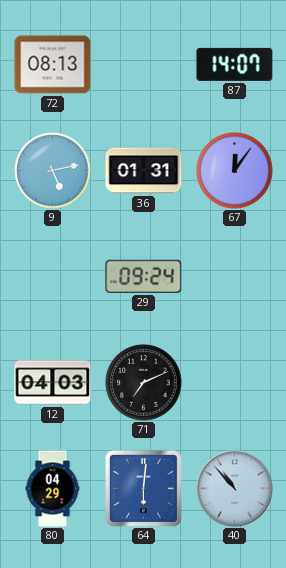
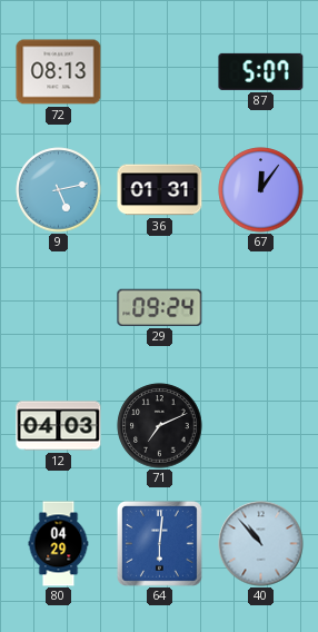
87: 14:07 -> 5:07
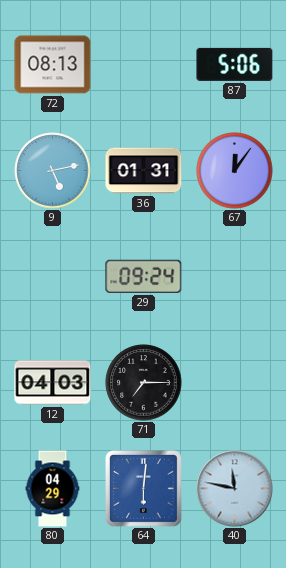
87: 5:07 -> 5:06
71: 7:11 -> 7:15
40: 10:53 -> 11:47
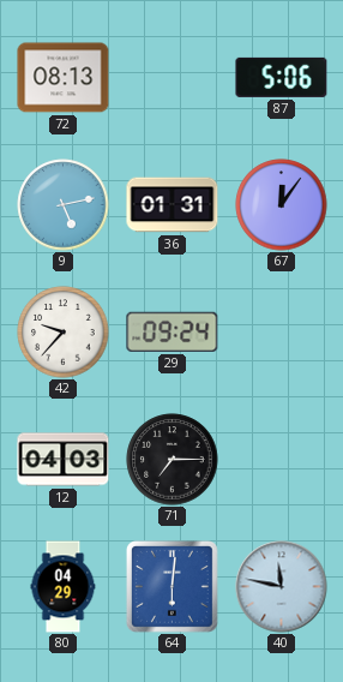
42: none -> 9:37
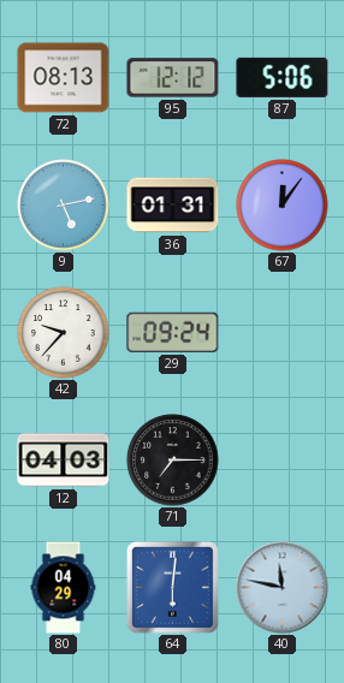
95: none -> 12:12
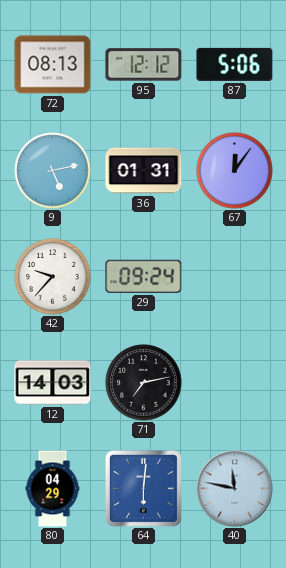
12: 04:03 -> 14:03
71: 7:15 -> 7:13
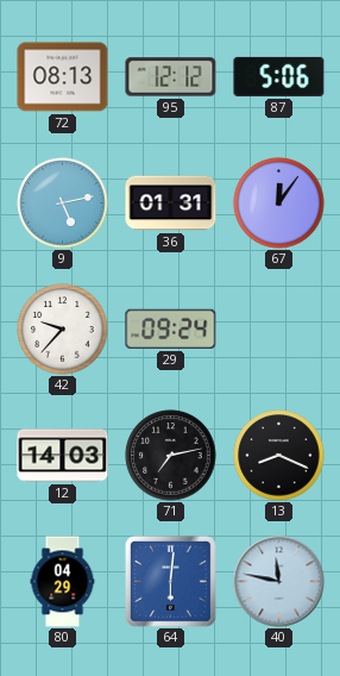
13: none -> 8:19
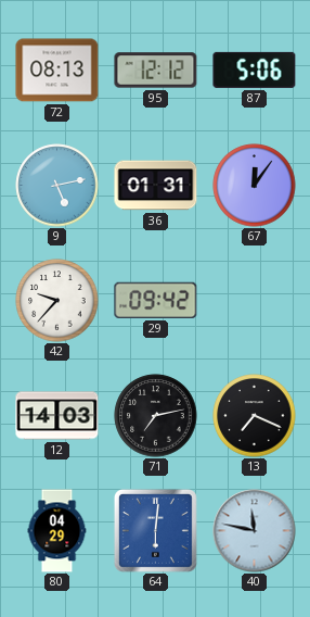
29: 09:24 -> 09:42
13: 8:19 -> 7:19
